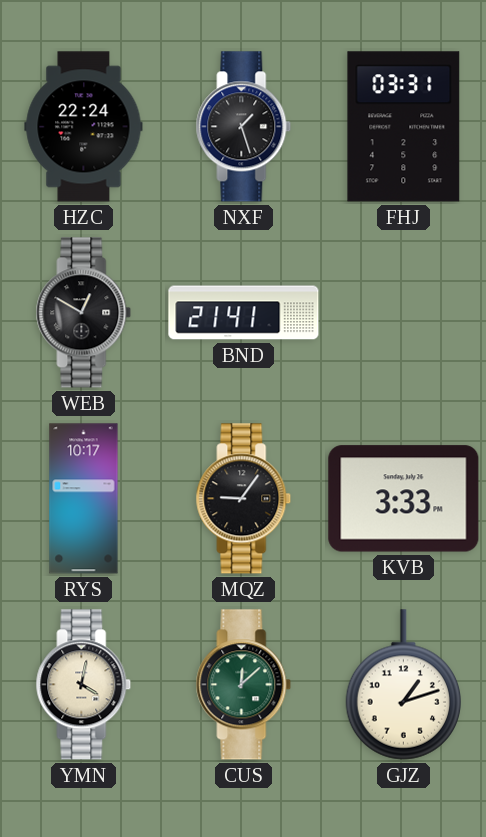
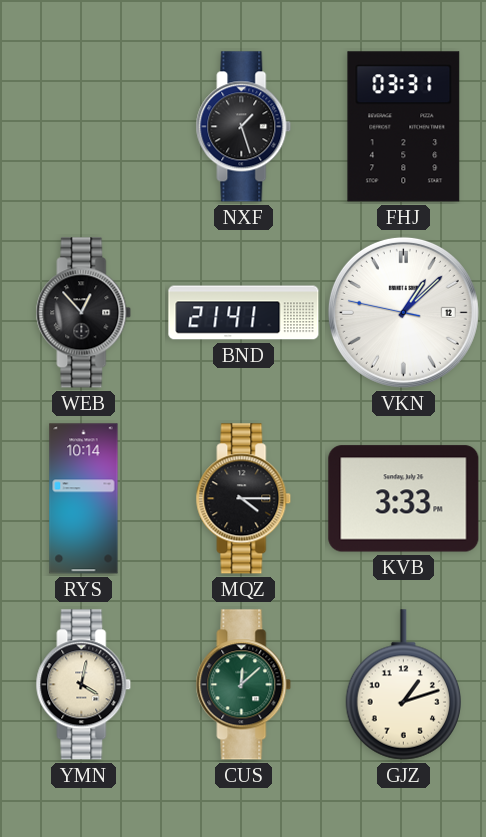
HZC: 22:24 -> none
WEB: 12:50 -> 12:53
VKN: none -> 1:07
RYS: 10:17 -> 10:14
MQZ: 9:06 -> 4:15
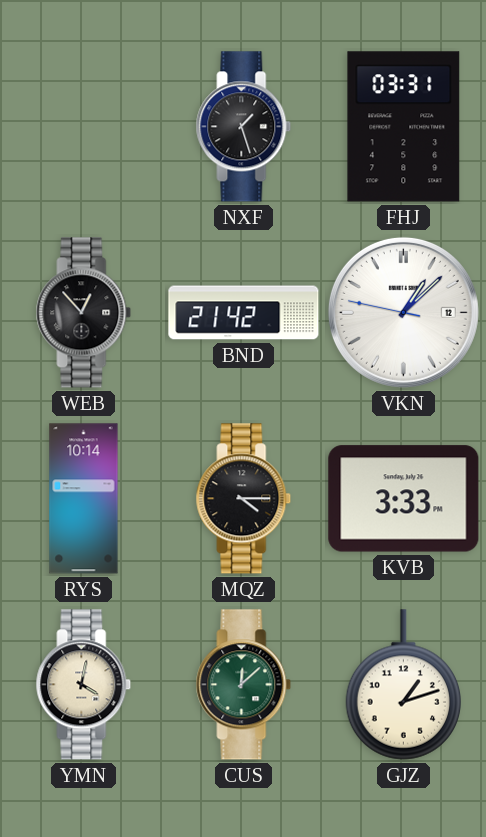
BND: 21:41 -> 21:42
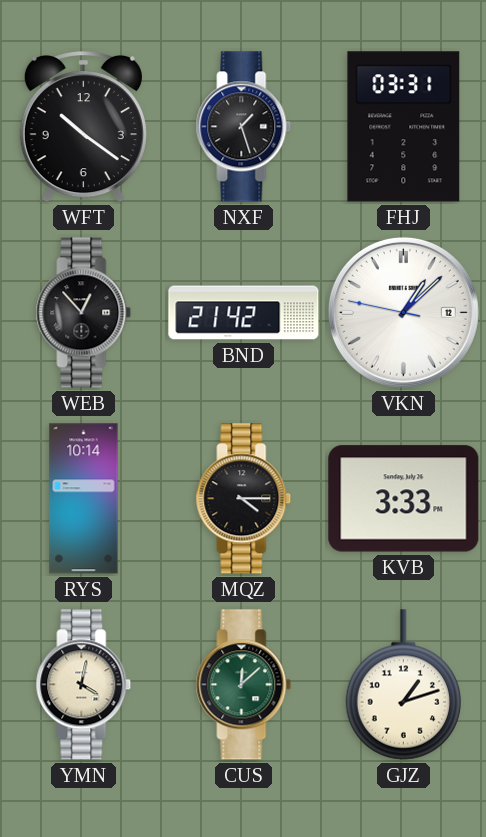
WFT: none -> 10:21
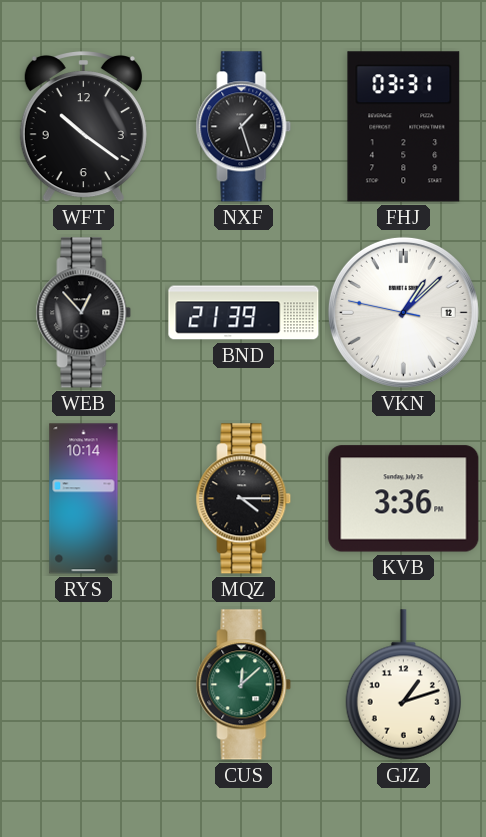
BND: 21:42 -> 21:39
KVB: 3:33 -> 3:36
YMN: 4:02 -> none
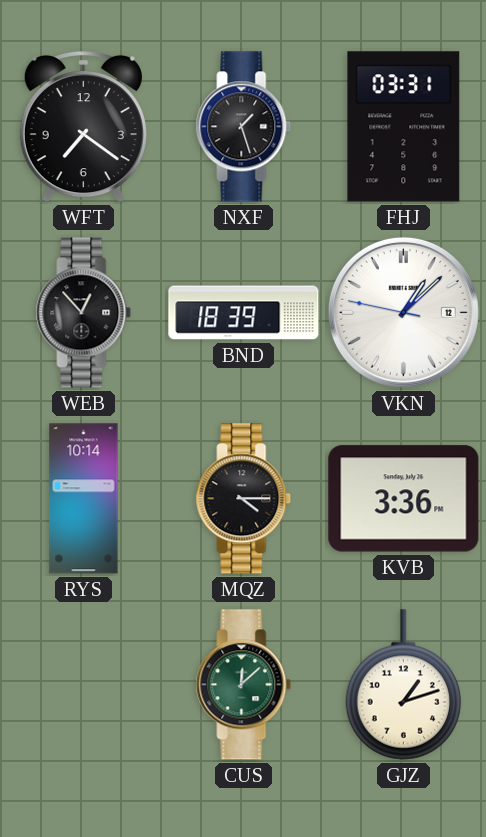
WFT: 10:21 -> 7:21
BND: 21:39 -> 18:39
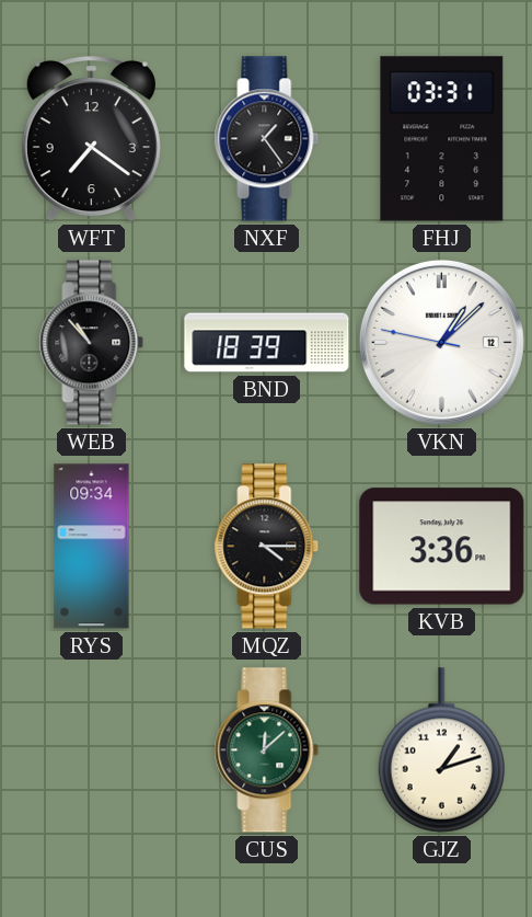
NXF: 1:27 -> 1:24
WEB: 12:53 -> 10:53
RYS: 10:14 -> 09:34
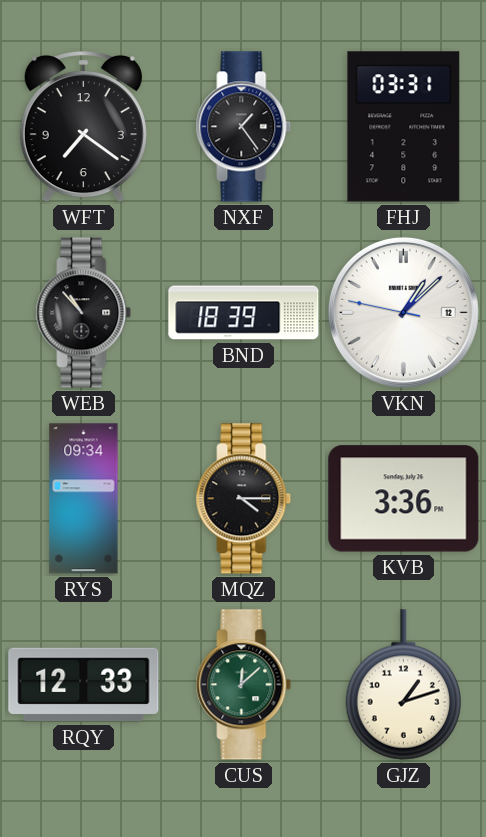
RQY: none -> 12:33
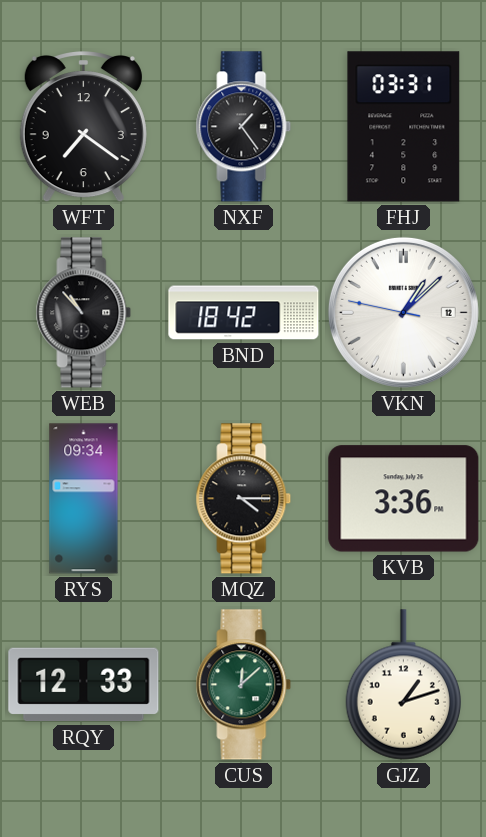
BND: 18:39 -> 18:42
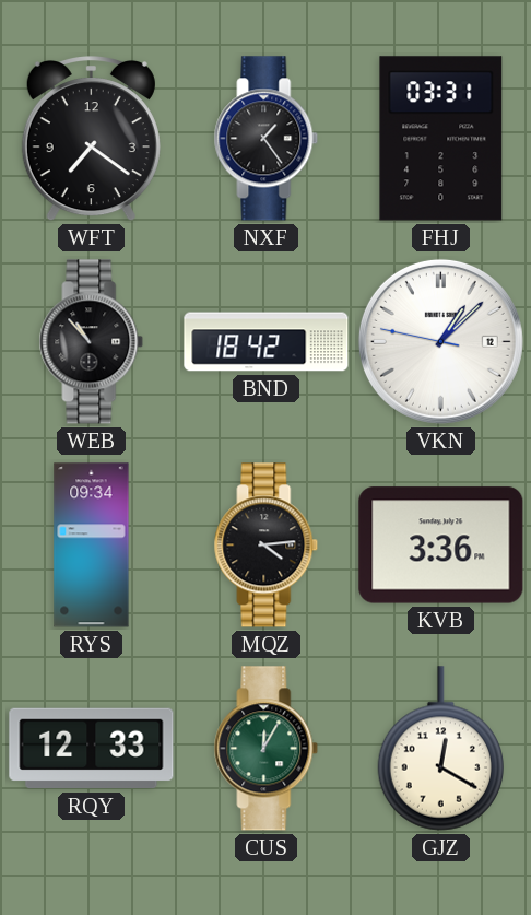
MQZ: 4:15 -> 4:14
CUS: 12:08 -> 12:05
GJZ: 1:12 -> 12:20
